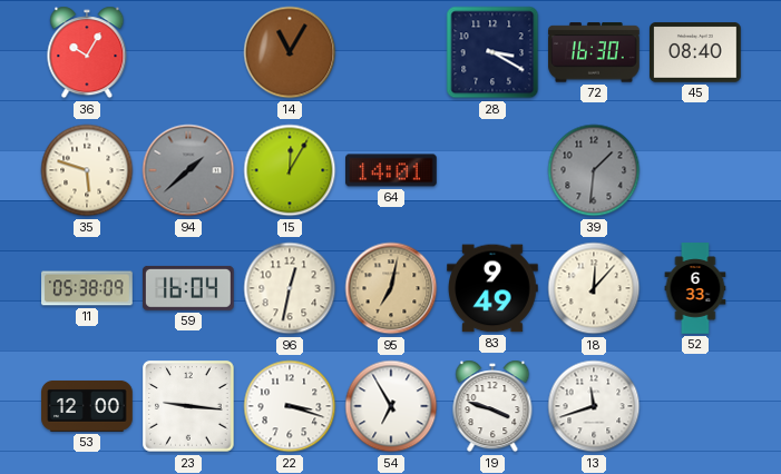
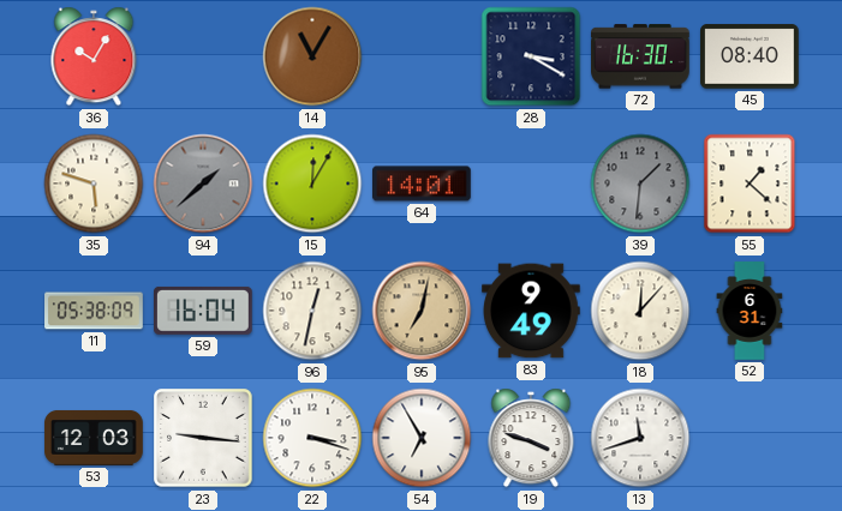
55: none -> 1:22
52: 6:33 -> 6:31
53: 12:00 -> 12:03
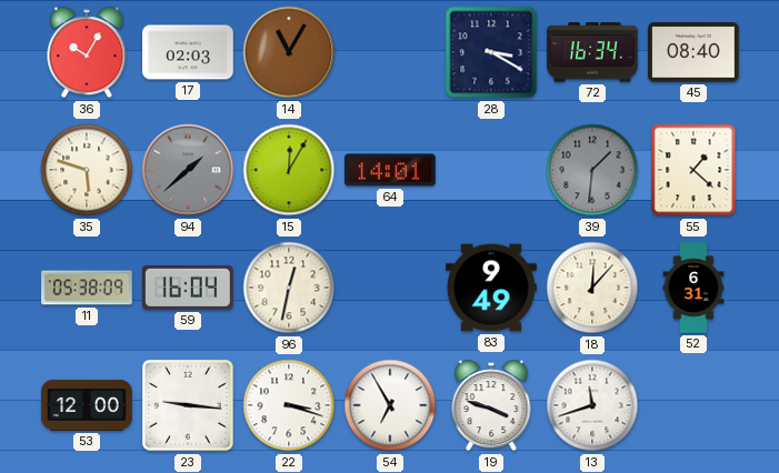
17: none -> 02:03
72: 16:30 -> 16:34
95: 7:02 -> none
53: 12:03 -> 12:00
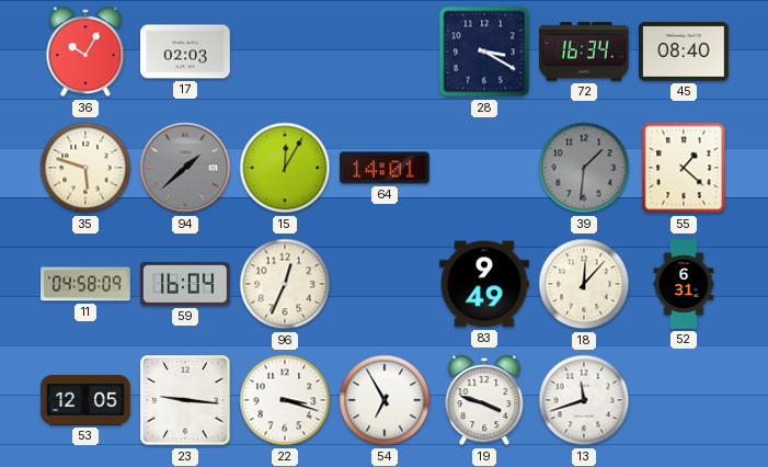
14: 11:05 -> none
11: 05:38 -> 04:58
96: 12:32 -> 12:34
53: 12:00 -> 12:05
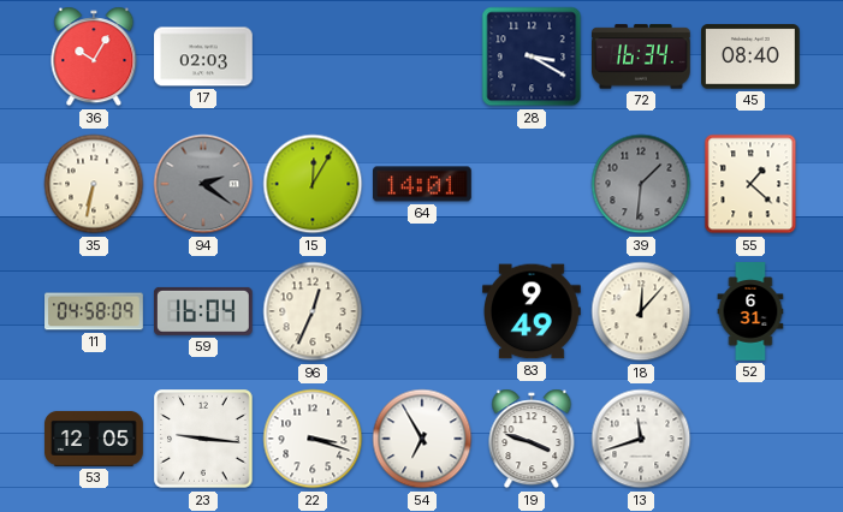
35: 5:48 -> 6:32
94: 1:38 -> 2:21
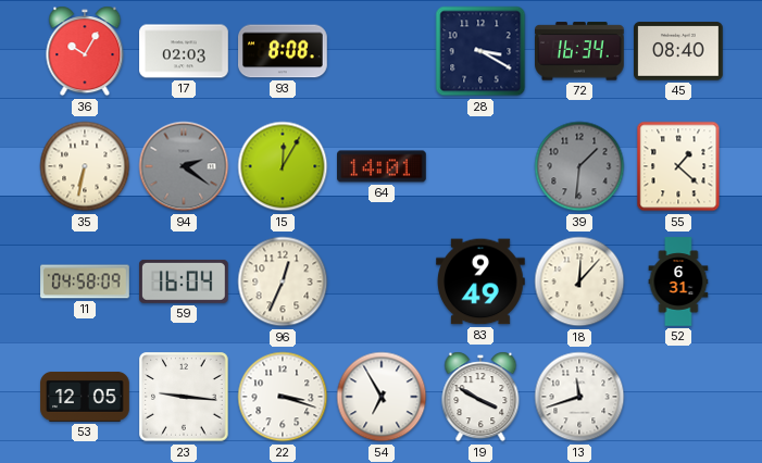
93: none -> 8:08
19: 3:48 -> 3:50
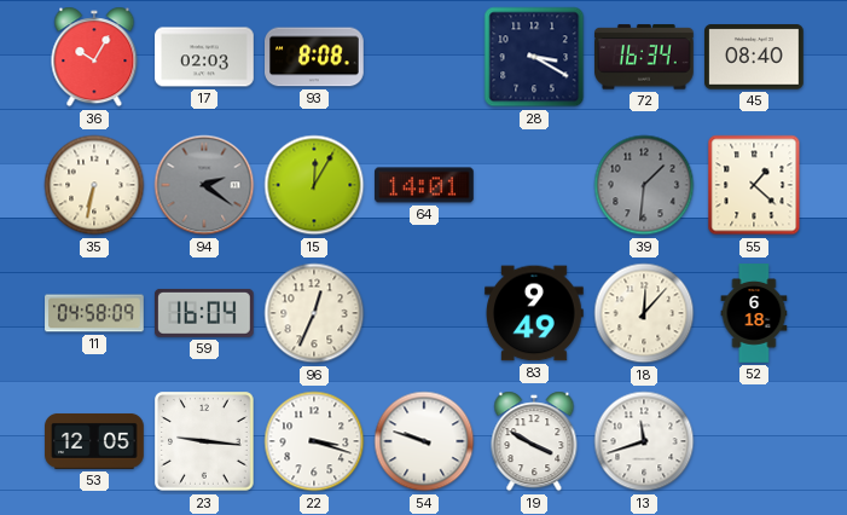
52: 6:31 -> 6:18
54: 6:55 -> 9:48
